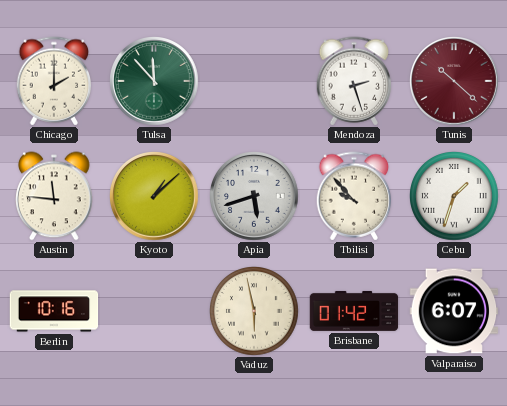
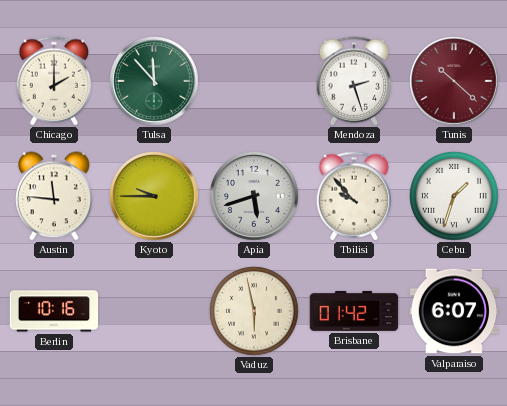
Kyoto: 1:08 -> 9:45
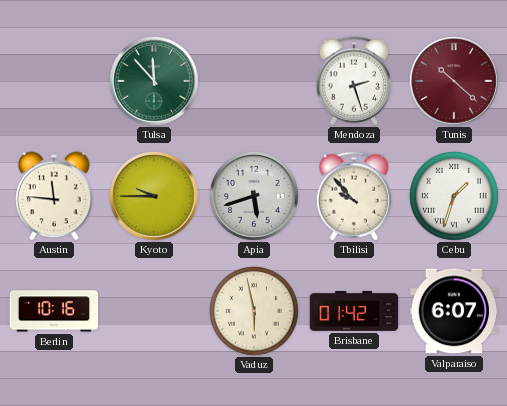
Chicago: 2:00 -> none
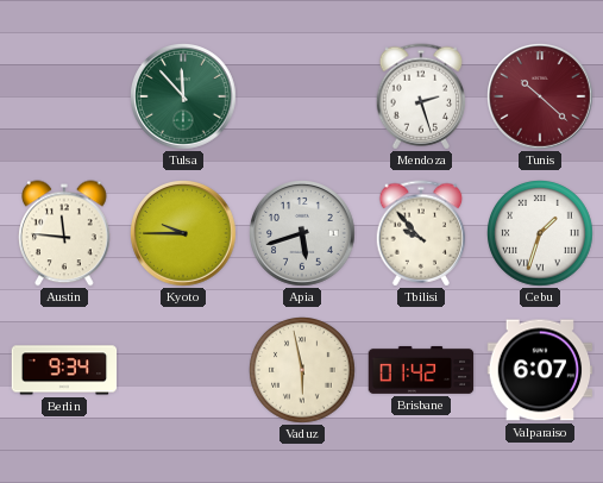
Berlin: 10:16 -> 9:34
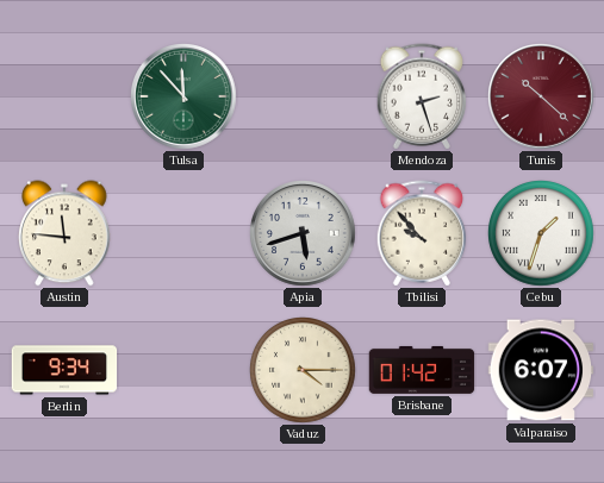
Kyoto: 9:45 -> none
Vaduz: 5:58 -> 4:15
